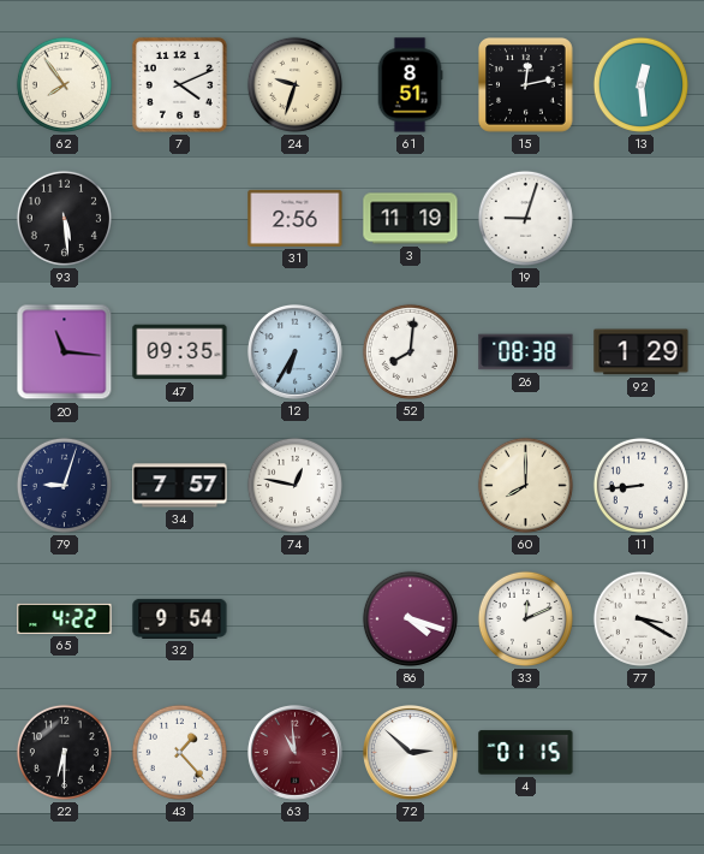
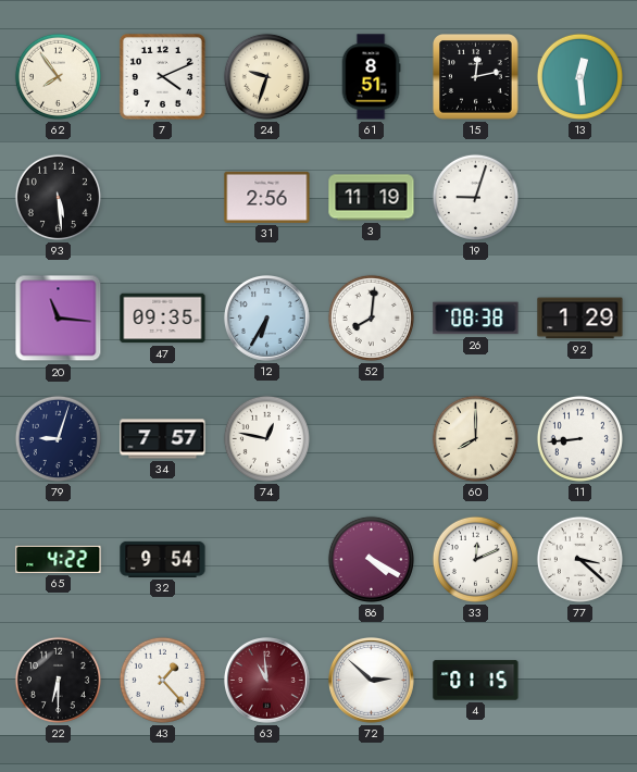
86: 4:18 -> 4:20
77: 3:20 -> 3:22
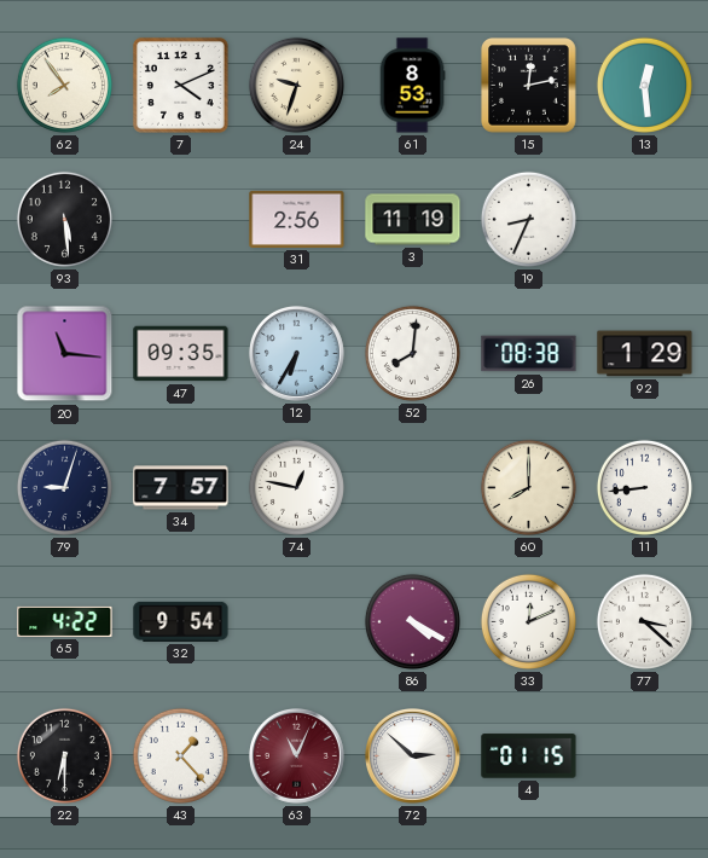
61: 8:51 -> 8:53
19: 9:03 -> 8:34
63: 10:59 -> 11:04
